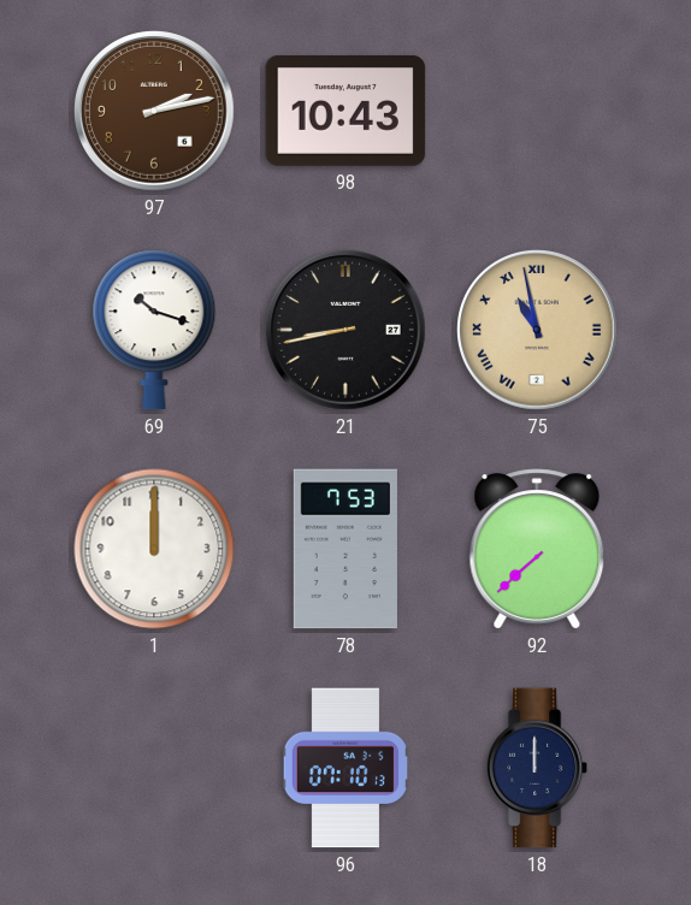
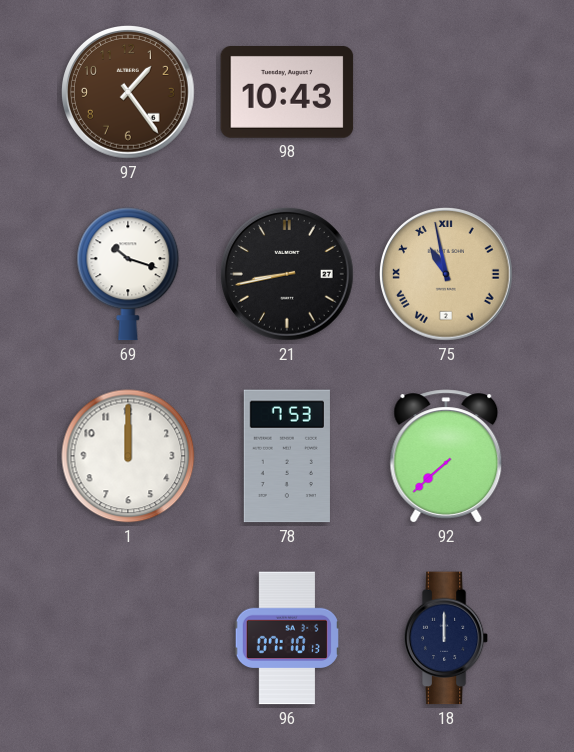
97: 2:13 -> 1:24
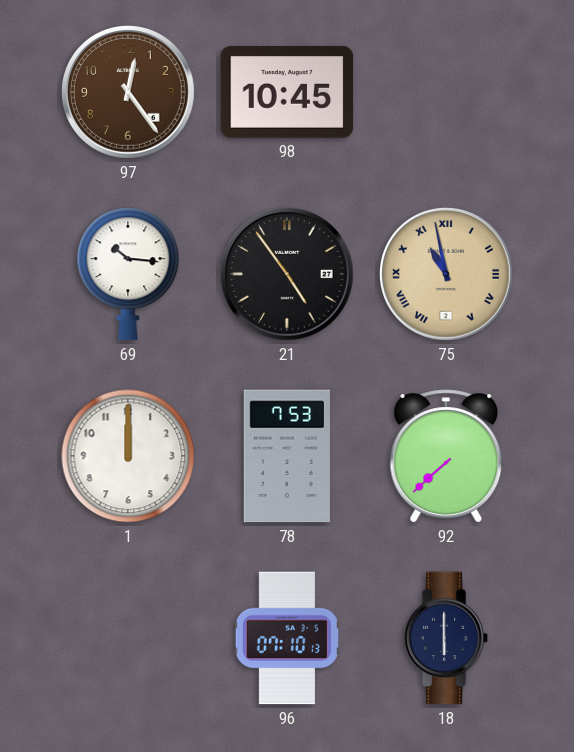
97: 1:24 -> 12:24
98: 10:43 -> 10:45
69: 10:18 -> 10:16
21: 8:43 -> 4:54
18: 12:00 -> 6:00
